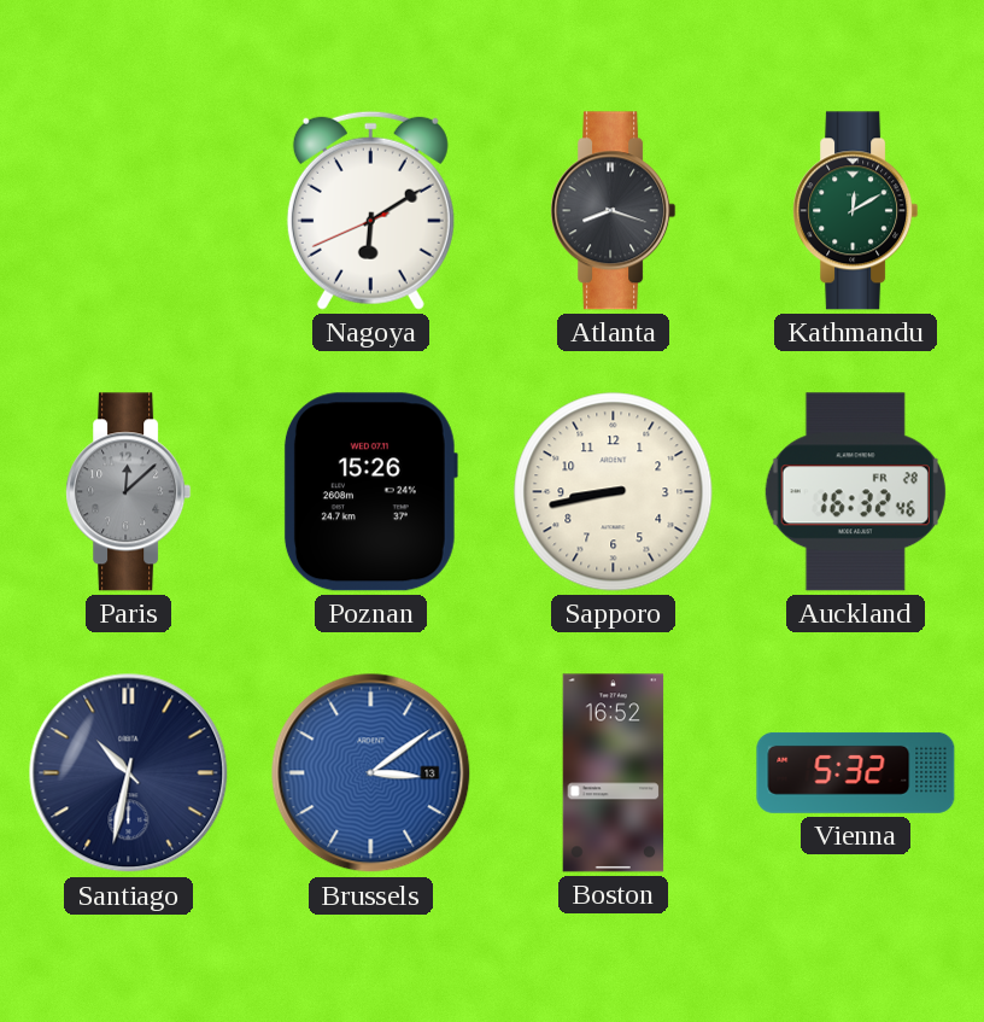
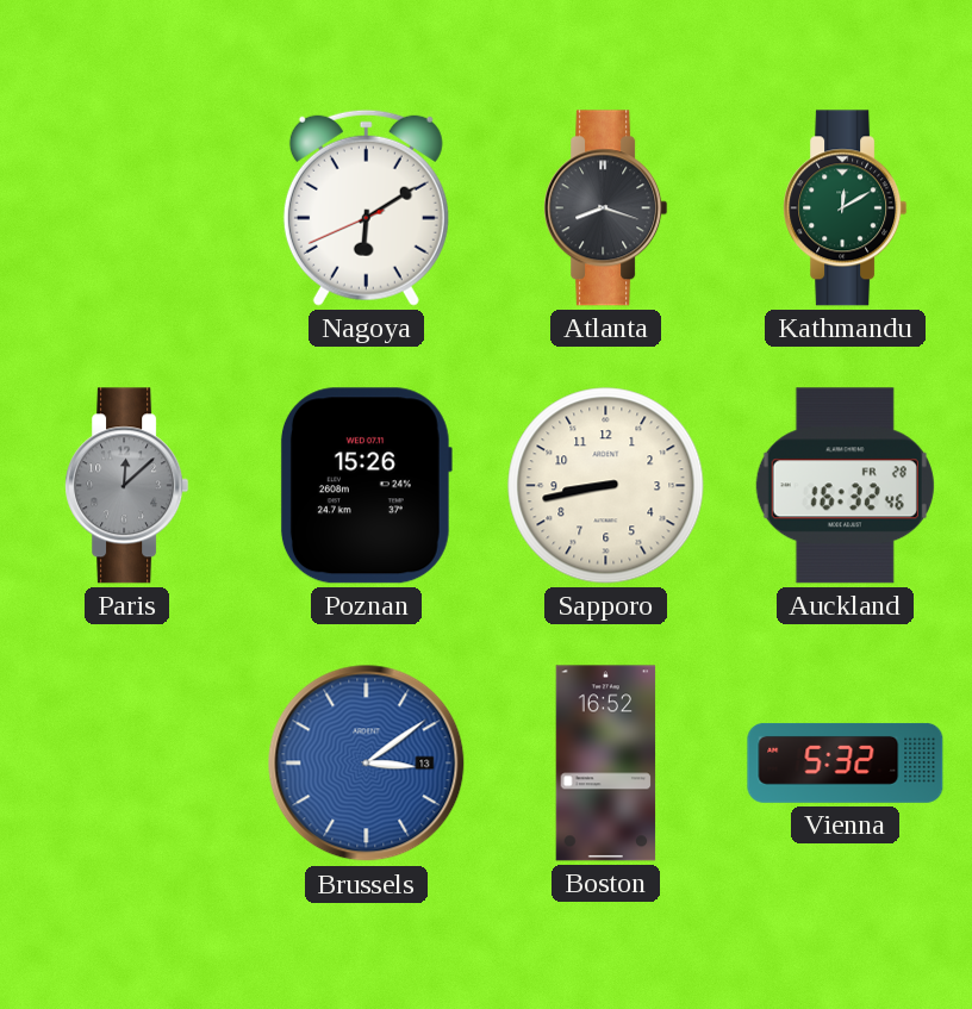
Santiago: 10:32 -> none
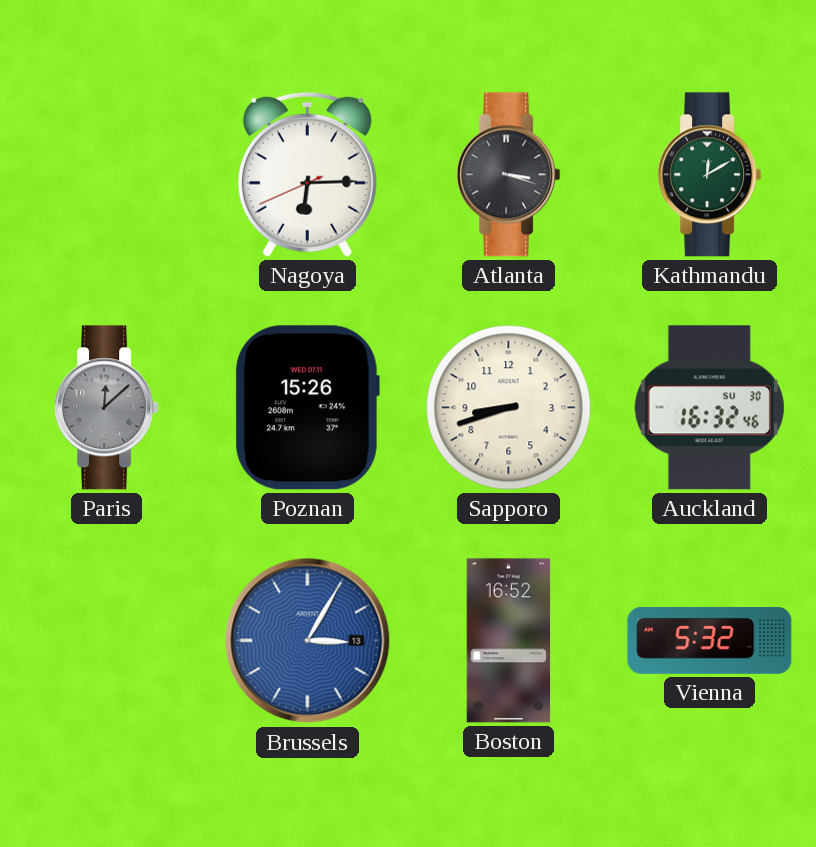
Nagoya: 6:09 -> 6:14
Atlanta: 8:18 -> 3:18
Sapporo: 8:43 -> 8:42
Auckland date: FR 28 -> SU 30
Brussels: 3:09 -> 3:05
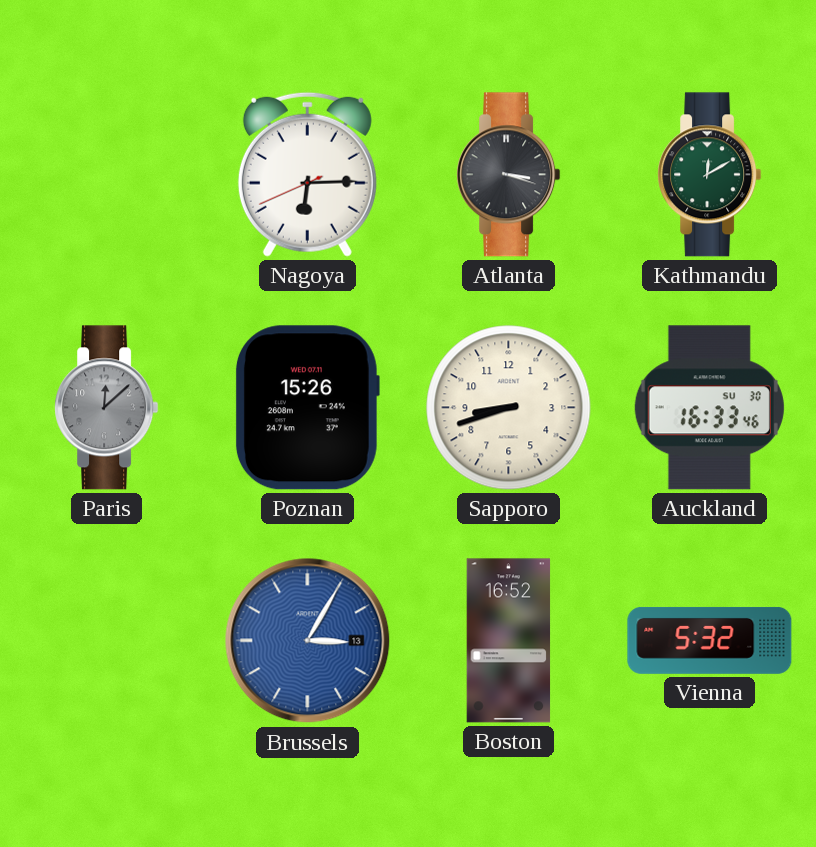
Auckland: 16:32 -> 16:33
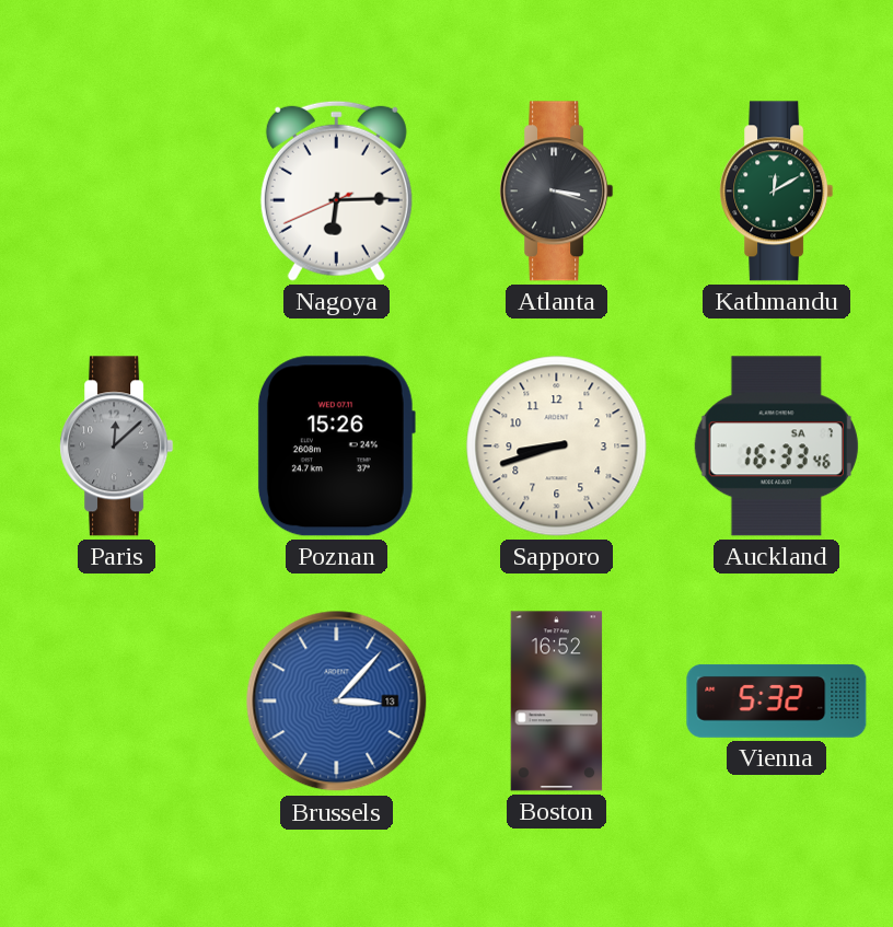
Auckland date: SU 30 -> SA 7
Brussels: 3:05 -> 3:07
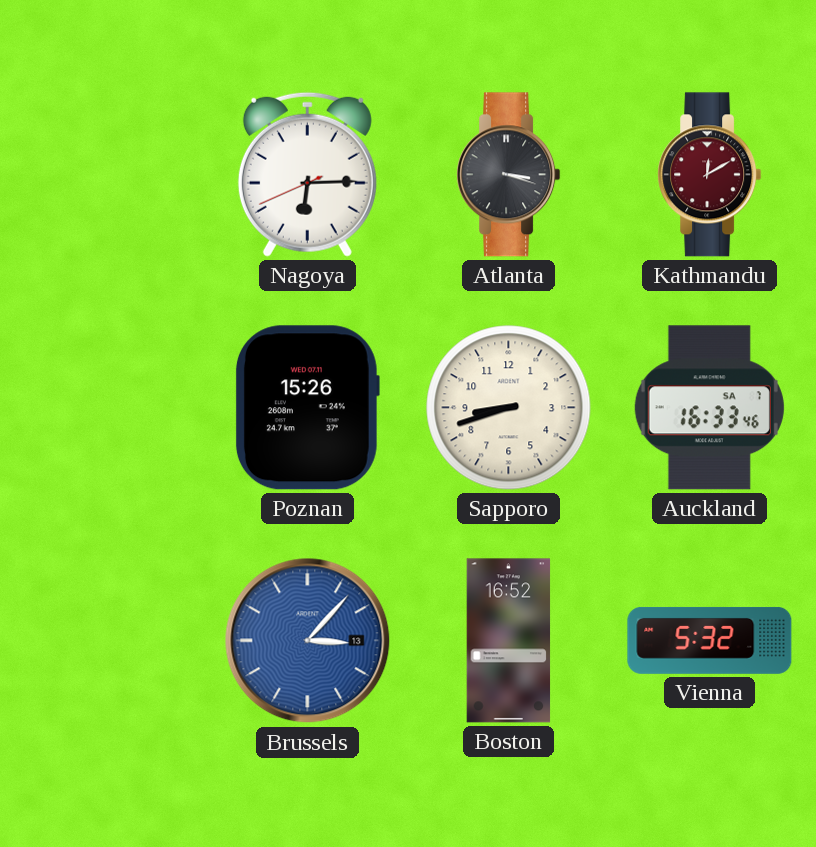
Kathmandu dial: green -> burgundy
Paris: 12:08 -> none
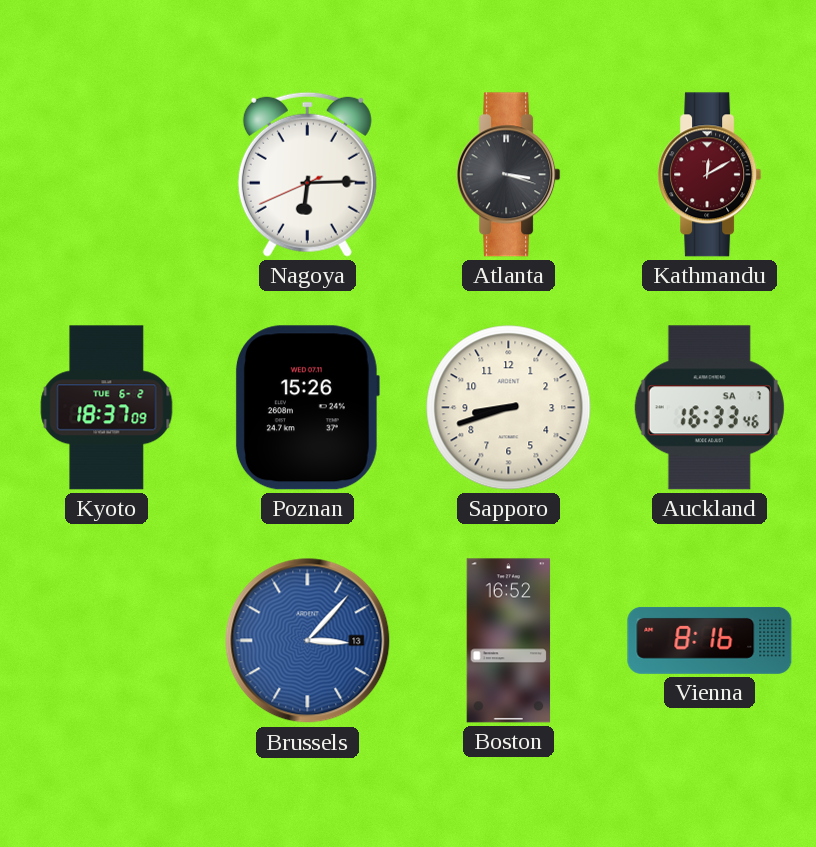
Kyoto: none -> 18:37
Vienna: 5:32 -> 8:16
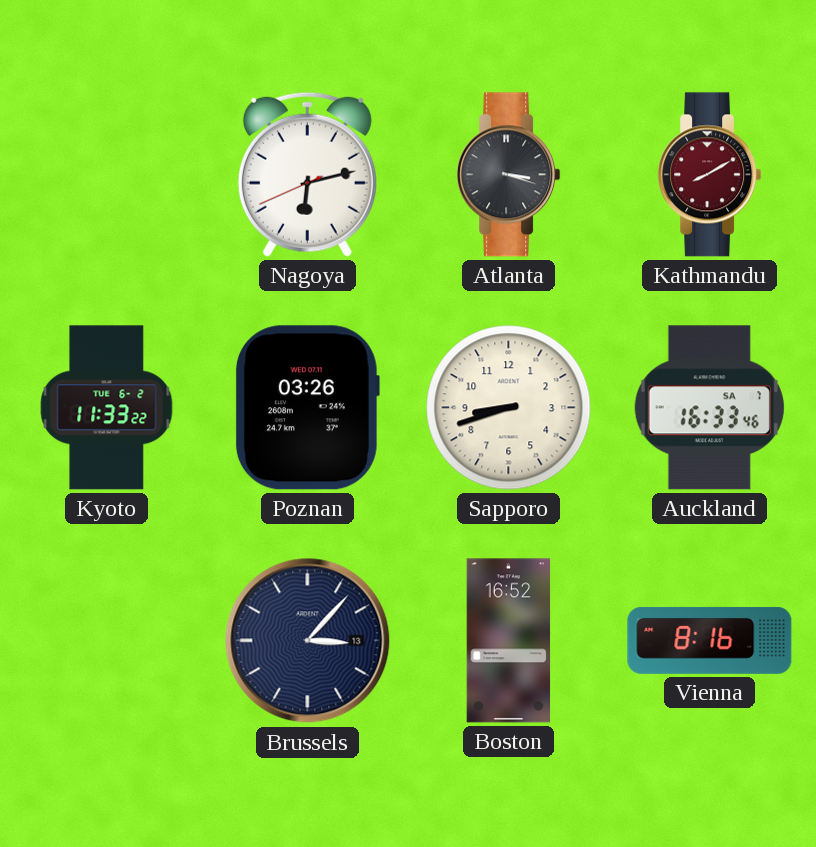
Nagoya: 6:14 -> 6:12
Kathmandu: 12:10 -> 8:10
Kyoto: 18:37 -> 11:33
Poznan: 15:26 -> 03:26
Brussels dial: blue -> navy
